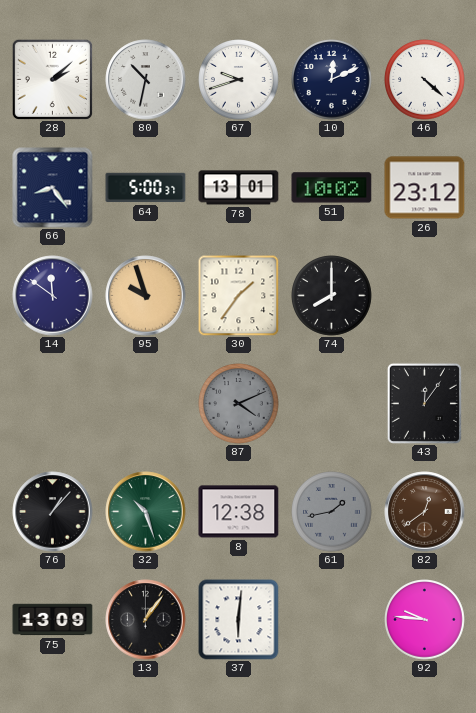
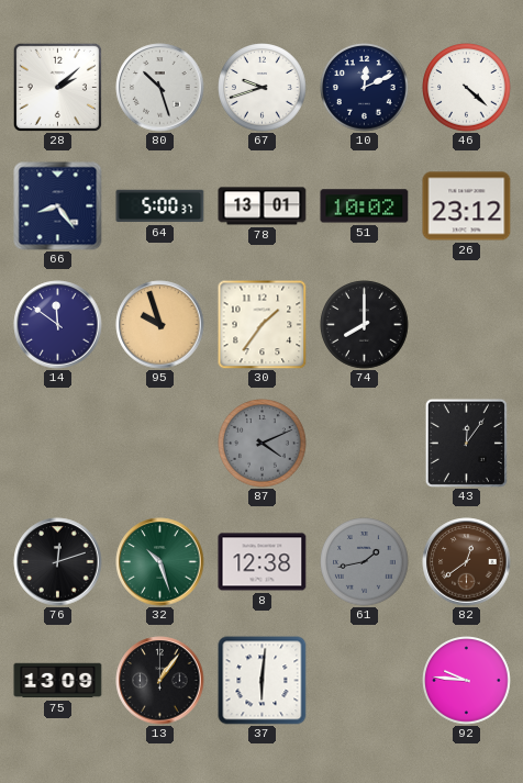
80: 10:32 -> 10:27
76: 1:07 -> 12:12
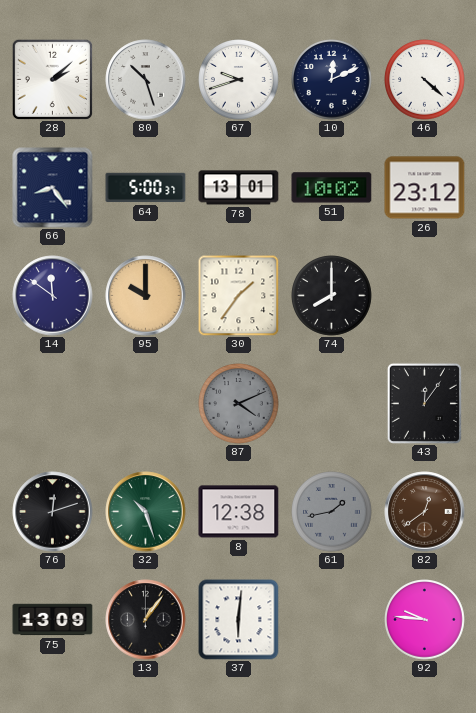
95: 9:57 -> 10:00
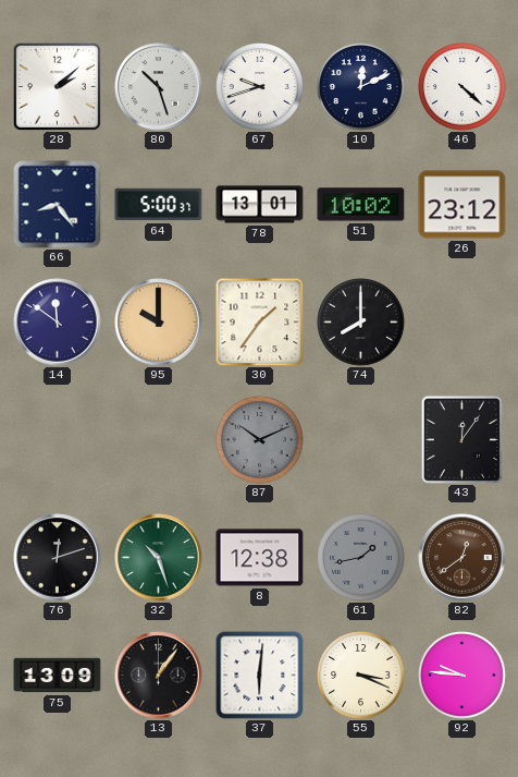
87: 4:11 -> 10:11
55: none -> 3:19
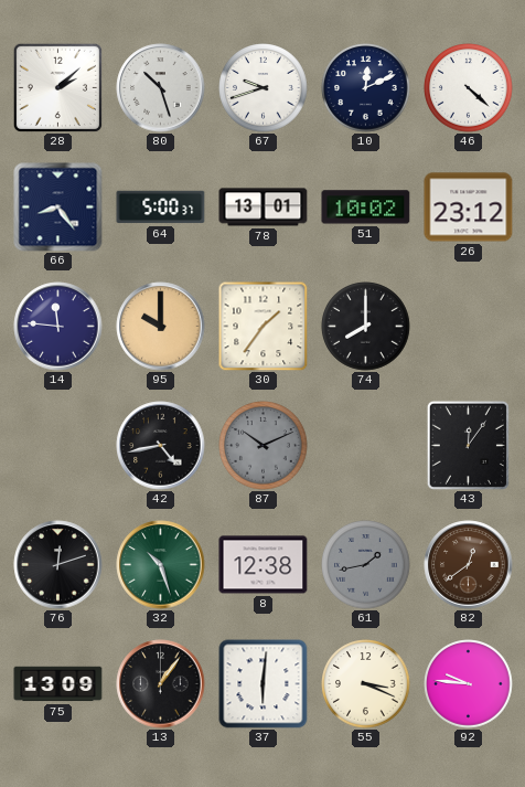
14: 11:51 -> 11:46
42: none -> 4:43
